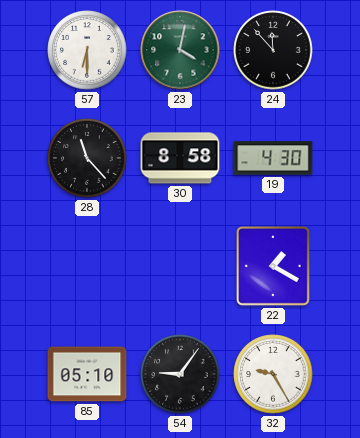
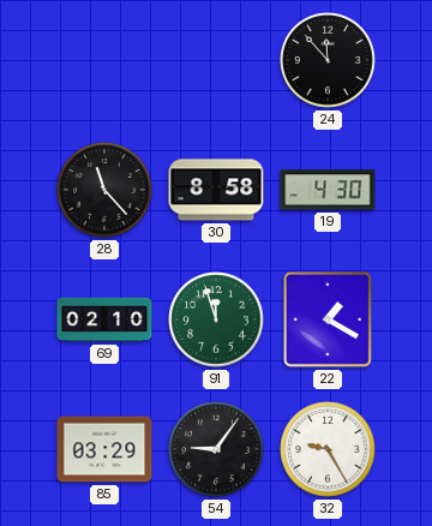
57: 6:30 -> none
23: 4:02 -> none
69: none -> 02:10
91: none -> 11:57
85: 05:10 -> 03:29
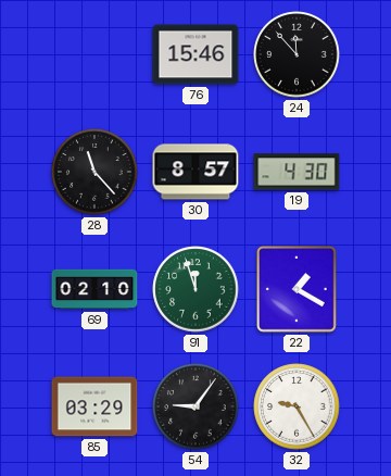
76: none -> 15:46
30: 8:58 -> 8:57
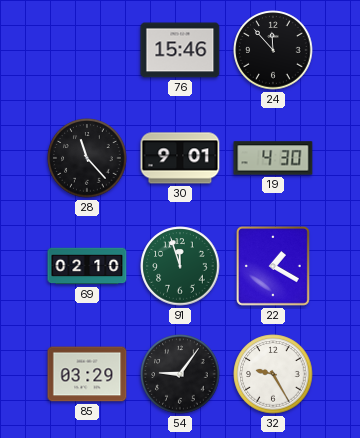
30: 8:57 -> 9:01
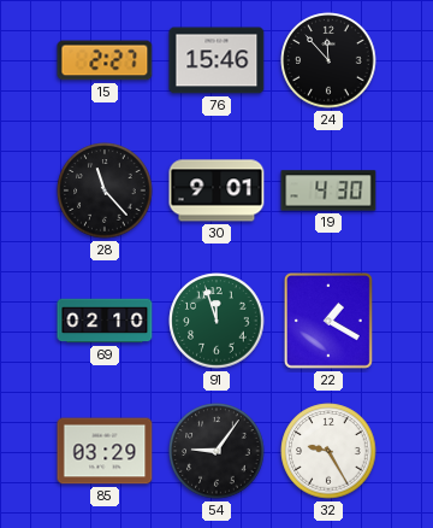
15: none -> 2:27
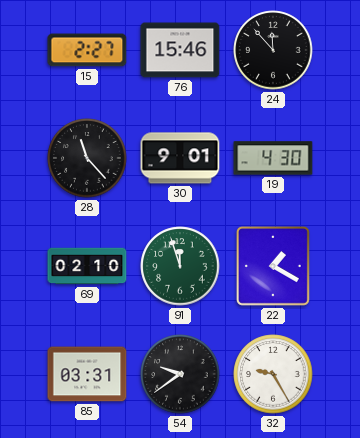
85: 03:29 -> 03:31
54: 9:06 -> 9:39
